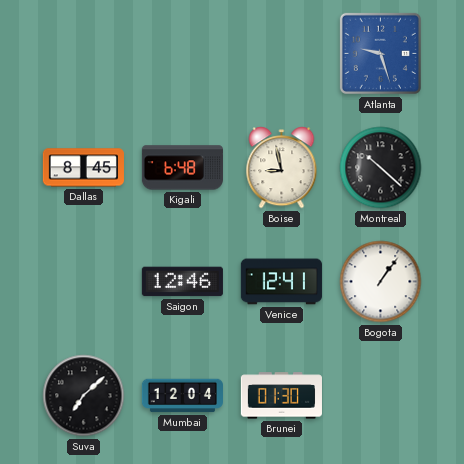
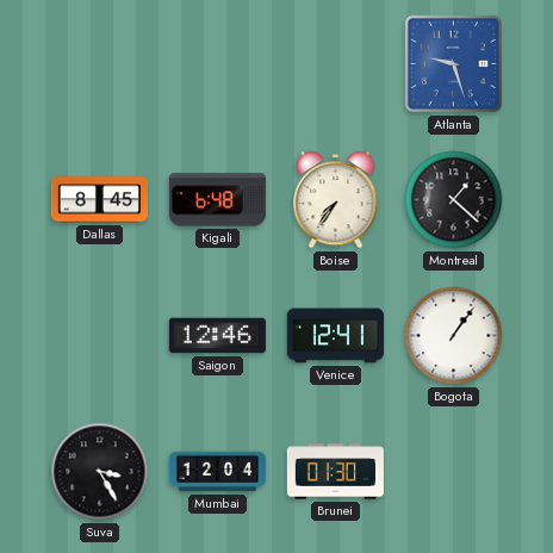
Boise: 8:58 -> 7:36
Montreal: 10:22 -> 1:22
Suva: 7:08 -> 3:25
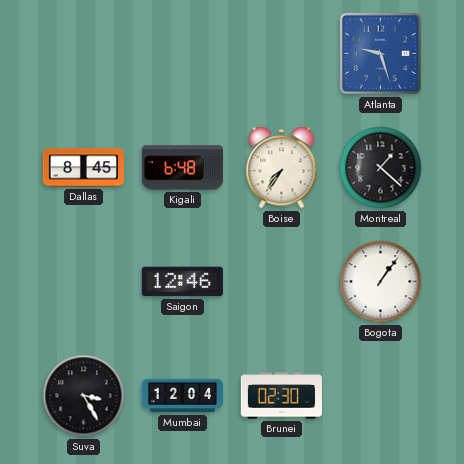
Venice: 12:41 -> none
Brunei: 01:30 -> 02:30
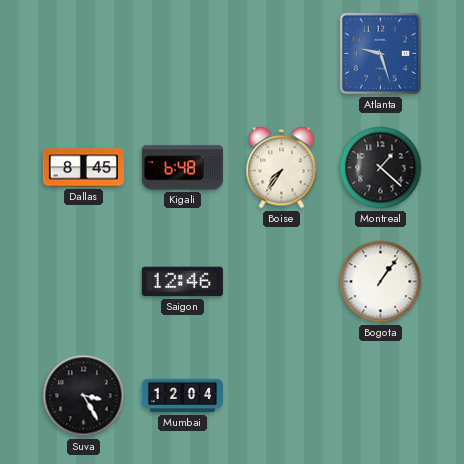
Brunei: 02:30 -> none
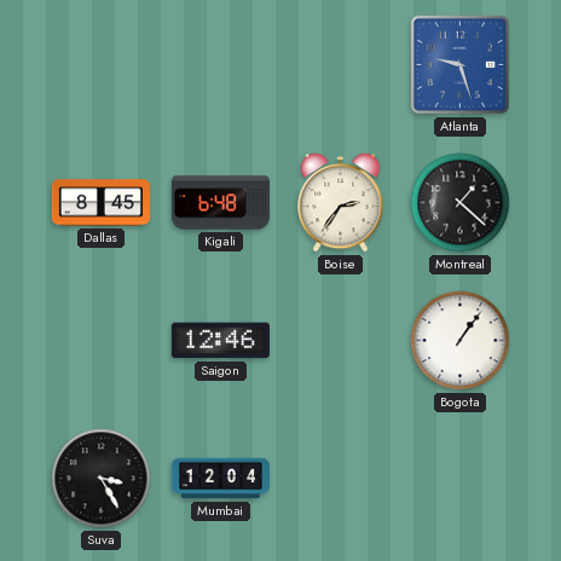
Boise: 7:36 -> 2:36
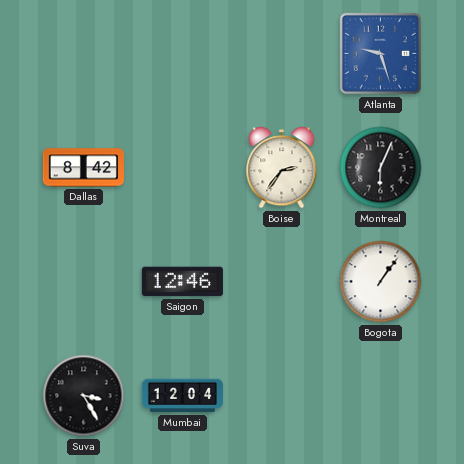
Dallas: 8:45 -> 8:42
Kigali: 6:48 -> none
Montreal: 1:22 -> 6:04
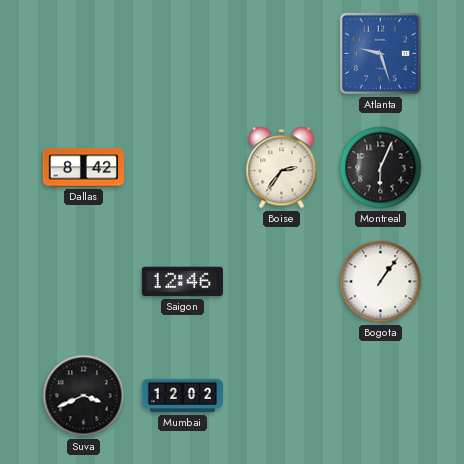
Suva: 3:25 -> 3:41
Mumbai: 12:04 -> 12:02
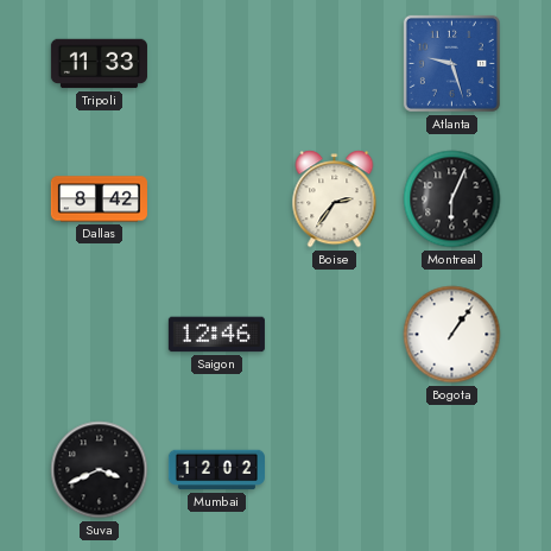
Tripoli: none -> 11:33
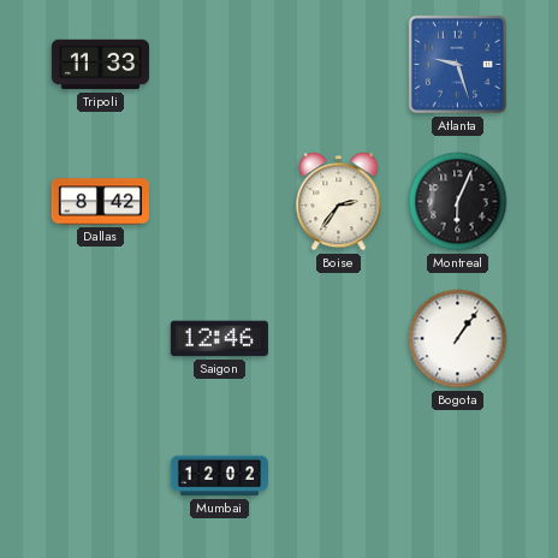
Suva: 3:41 -> none
